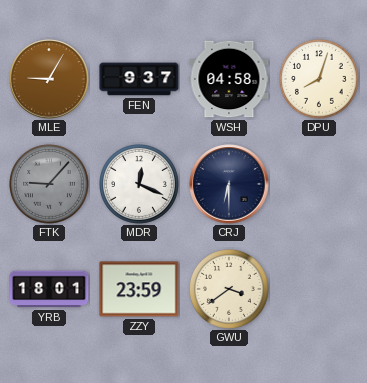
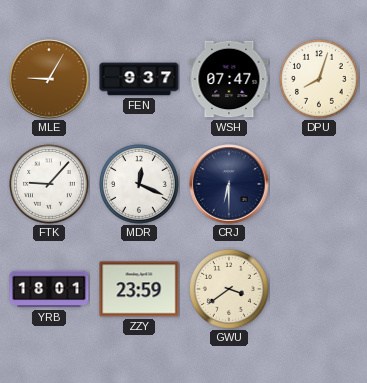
WSH: 04:58 -> 07:47
FTK dial: grey -> white
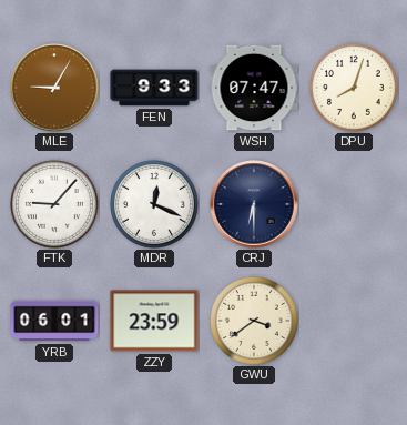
FEN: 9:37 -> 9:33
YRB: 18:01 -> 06:01
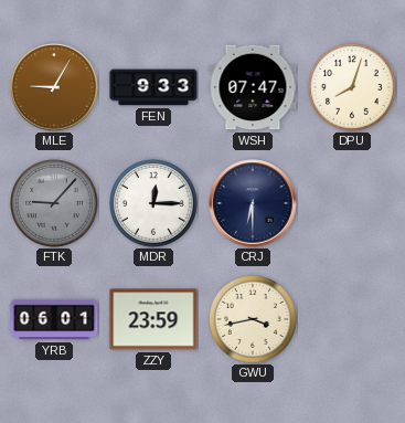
FTK dial: white -> grey
MDR: 12:19 -> 12:15
GWU: 3:39 -> 3:43
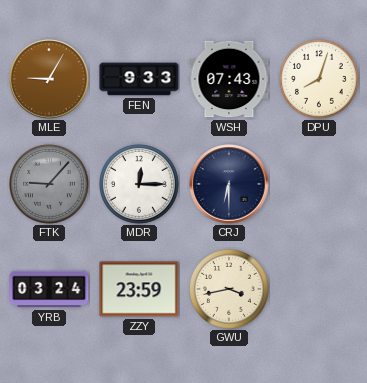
WSH: 07:47 -> 07:43
YRB: 06:01 -> 03:24
